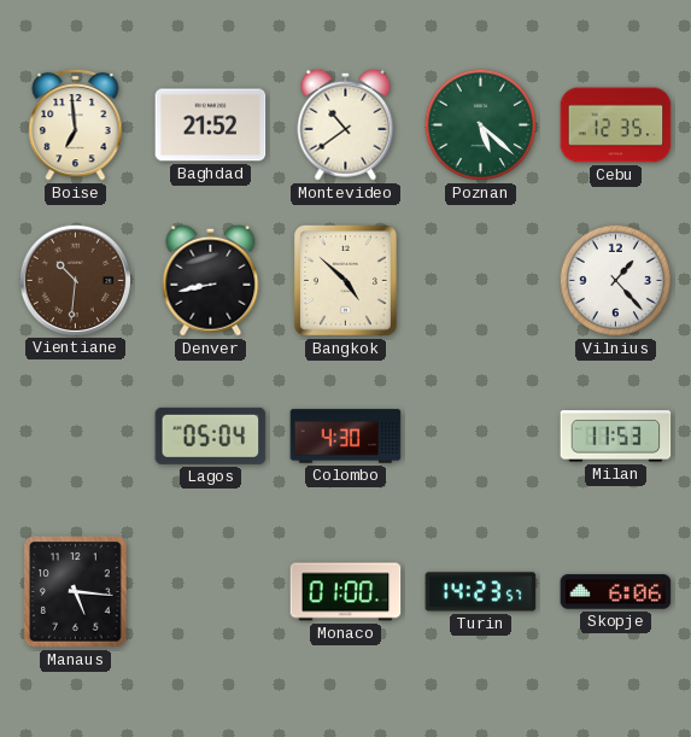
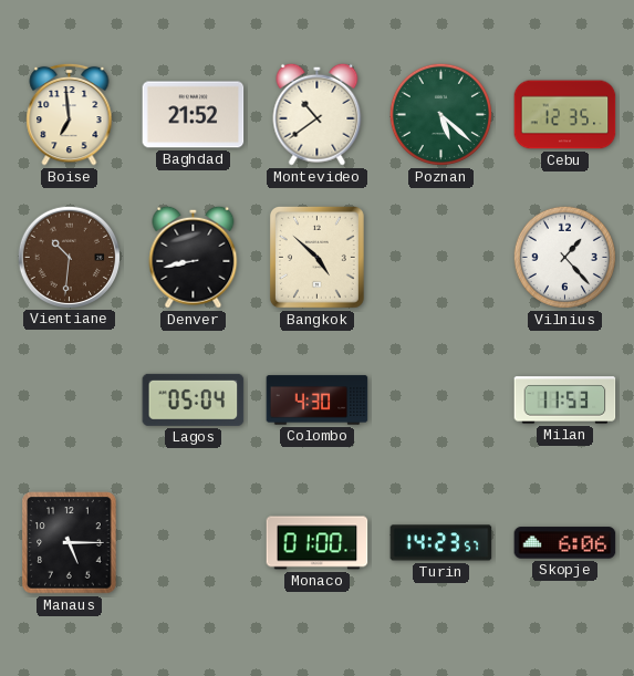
Manaus: 5:16 -> 5:15
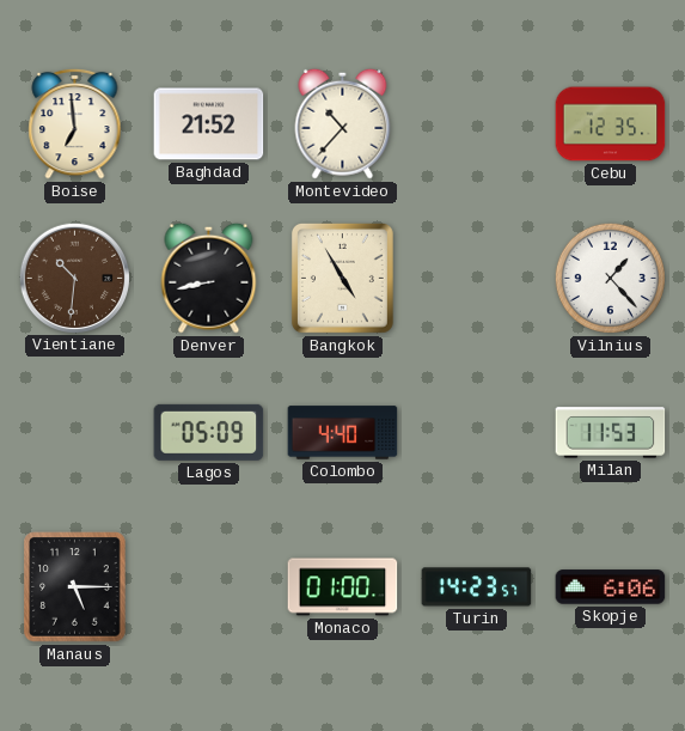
Montevideo: 10:39 -> 10:37
Poznan: 5:22 -> none
Bangkok: 4:52 -> 4:55
Lagos: 05:04 -> 05:09
Colombo: 4:30 -> 4:40
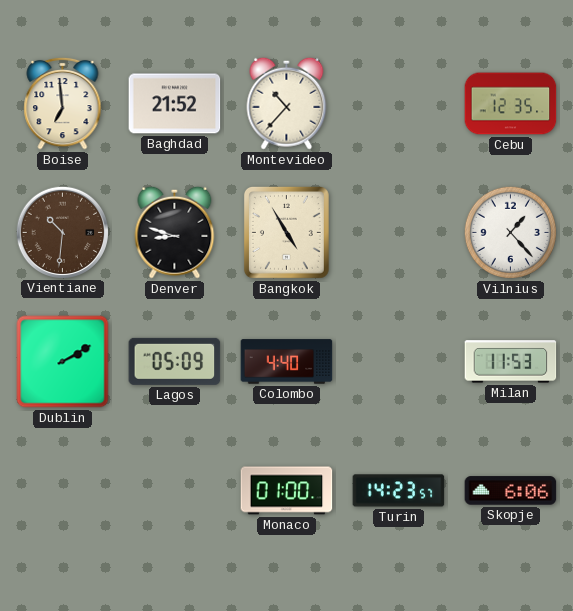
Denver: 8:43 -> 8:48
Dublin: none -> 2:10
Manaus: 5:15 -> none
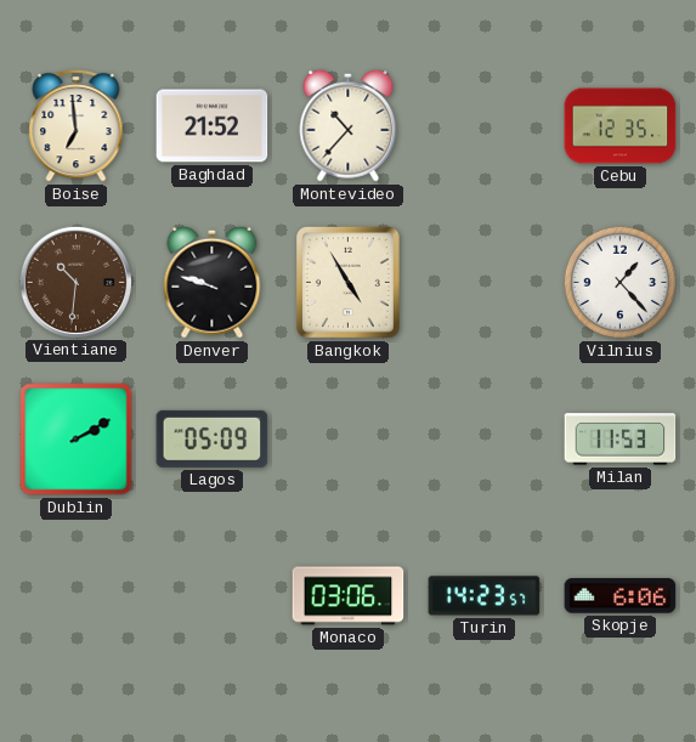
Denver: 8:48 -> 9:48
Colombo: 4:40 -> none
Monaco: 01:00 -> 03:06
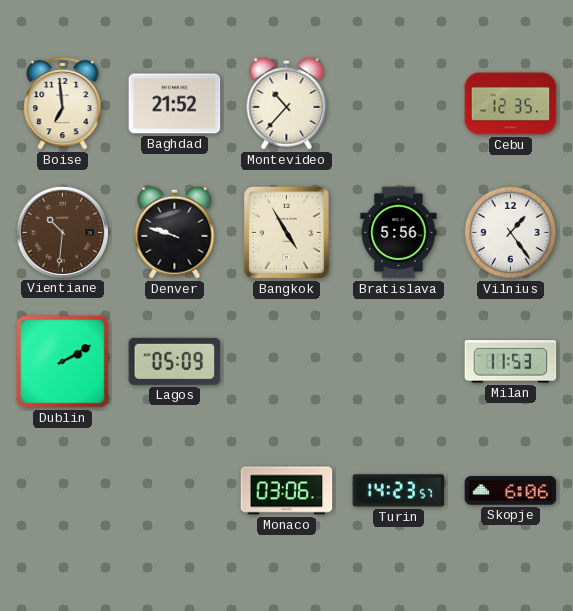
Bratislava: none -> 5:56
Vilnius: 1:23 -> 1:24
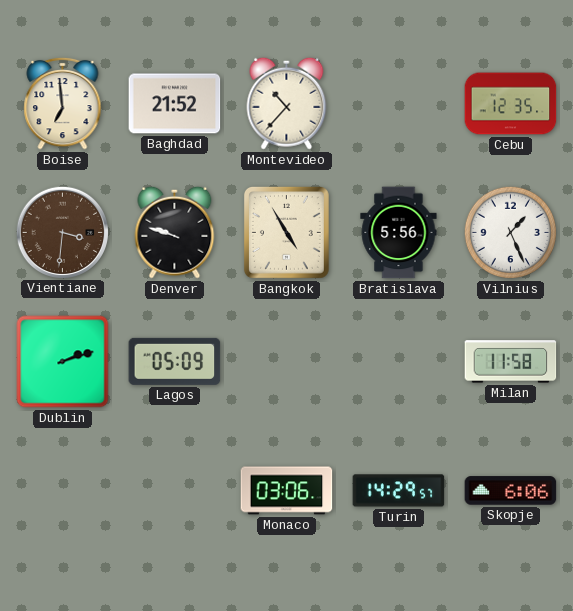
Vientiane: 10:31 -> 3:31
Vilnius: 1:24 -> 1:26
Dublin: 2:10 -> 2:12
Milan: 11:53 -> 11:58
Turin: 14:23 -> 14:29
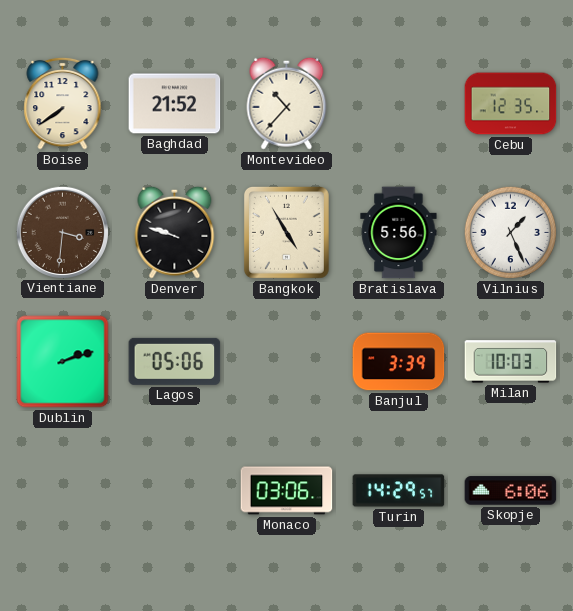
Boise: 6:59 -> 7:39
Lagos: 05:09 -> 05:06
Banjul: none -> 3:39
Milan: 11:58 -> 10:03
